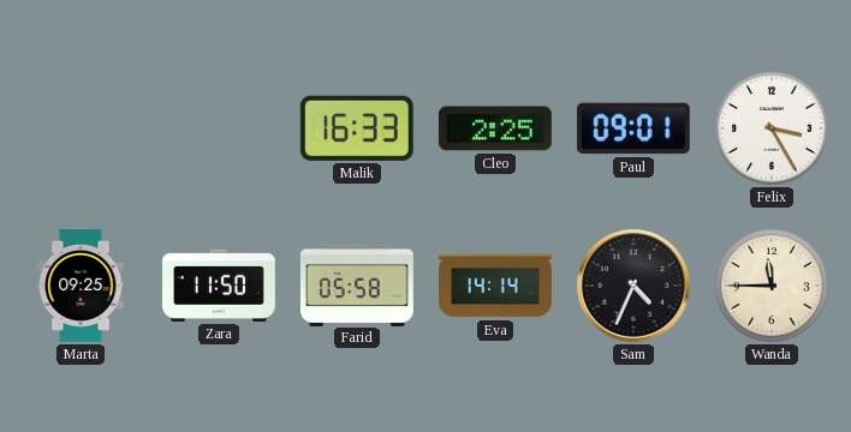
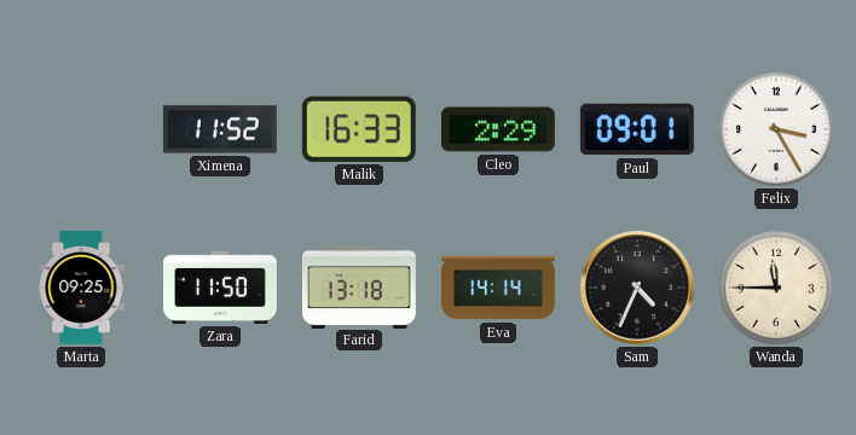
Ximena: none -> 11:52
Cleo: 2:25 -> 2:29
Farid: 05:58 -> 13:18
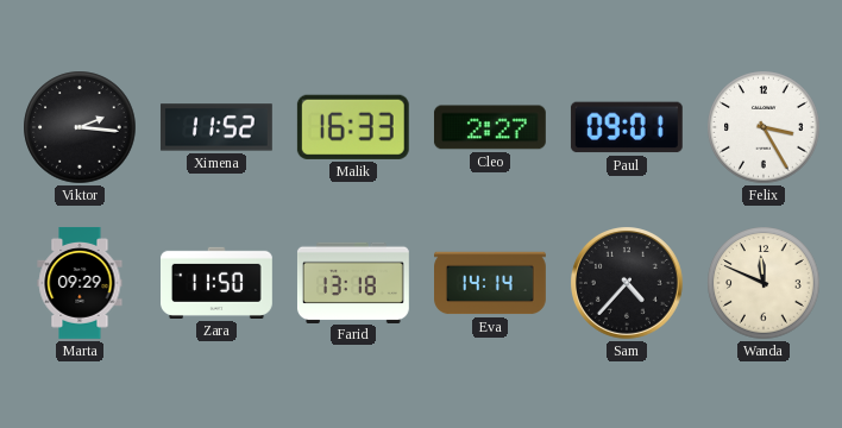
Viktor: none -> 2:16
Cleo: 2:29 -> 2:27
Marta: 09:25 -> 09:29
Sam: 4:34 -> 4:37
Wanda: 11:45 -> 11:49
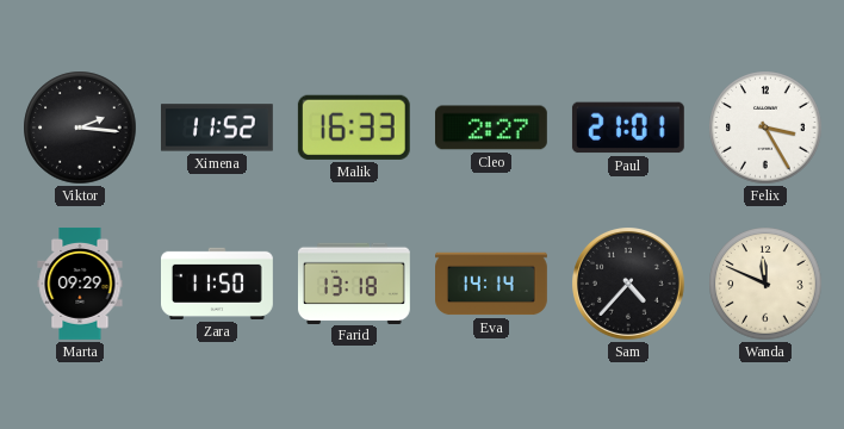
Paul: 09:01 -> 21:01
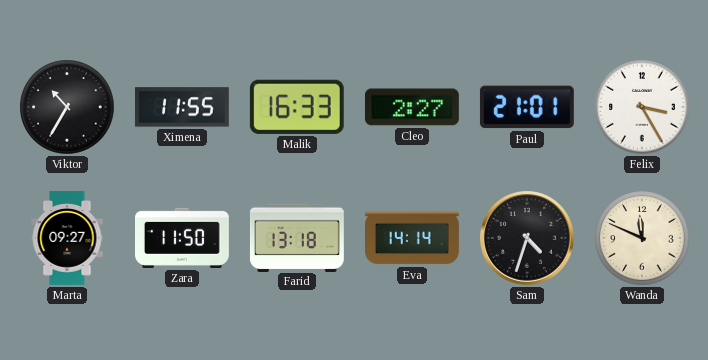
Viktor: 2:16 -> 10:35
Ximena: 11:52 -> 11:55
Marta: 09:29 -> 09:27
Sam: 4:37 -> 4:33
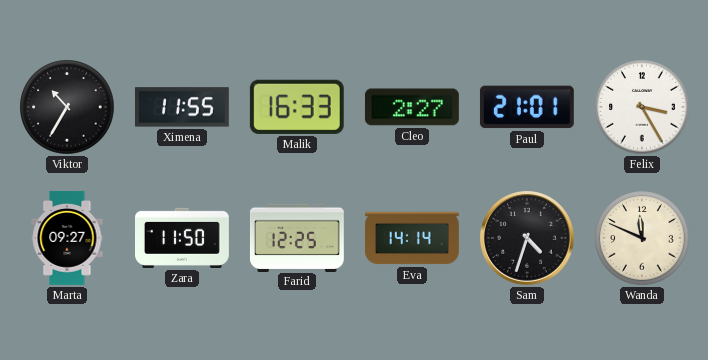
Farid: 13:18 -> 12:25
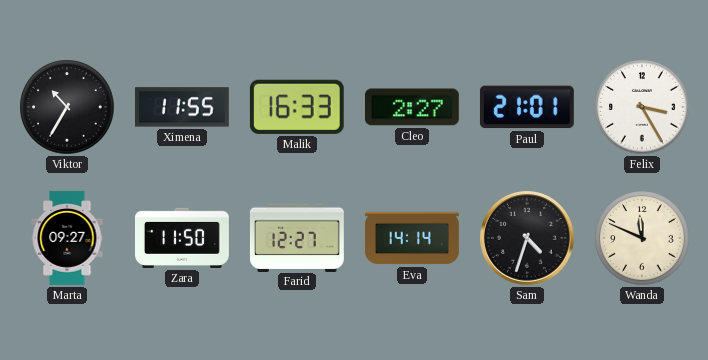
Farid: 12:25 -> 12:27
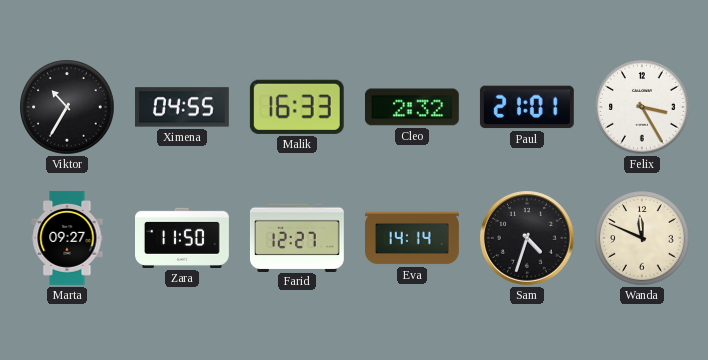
Ximena: 11:55 -> 04:55
Cleo: 2:27 -> 2:32
